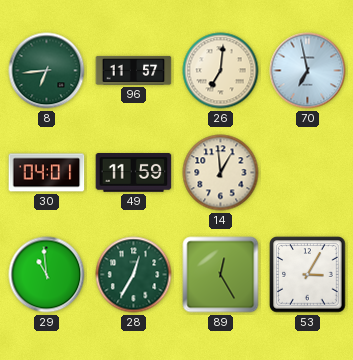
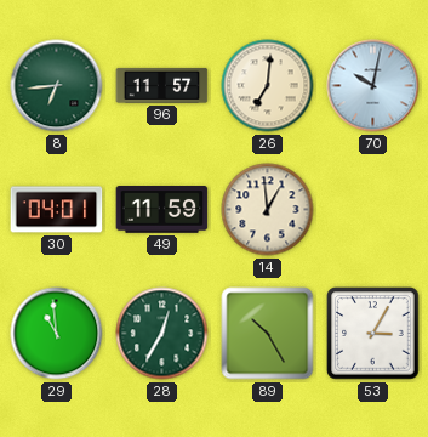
70: 6:58 -> 10:02
89: 12:25 -> 10:25
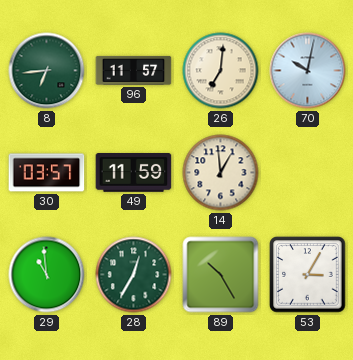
30: 04:01 -> 03:57
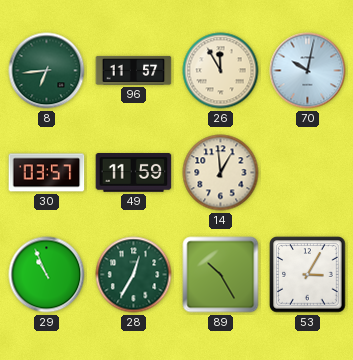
26: 7:01 -> 11:55
29: 10:59 -> 10:56
